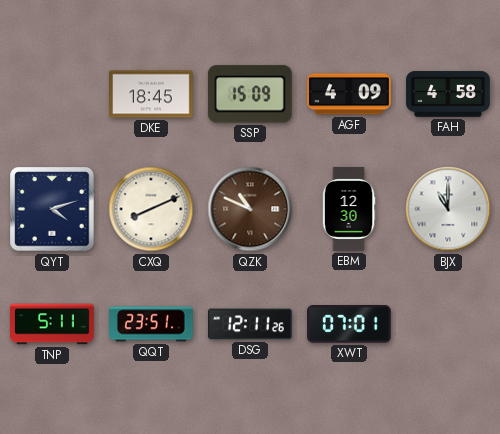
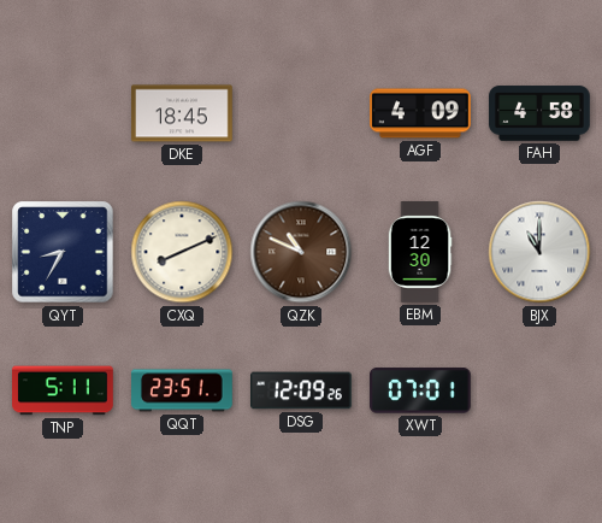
SSP: 15:09 -> none
QYT: 4:12 -> 8:35
DSG: 12:11 -> 12:09
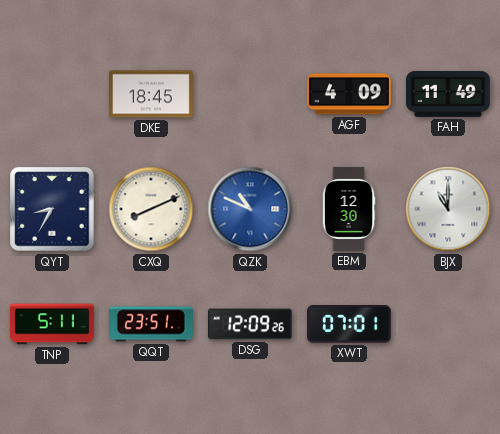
FAH: 4:58 -> 11:49
QZK dial: brown -> blue
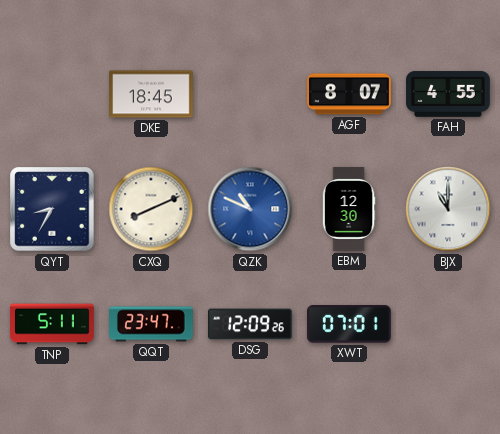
AGF: 4:09 -> 8:07
FAH: 11:49 -> 4:55
QQT: 23:51 -> 23:47
